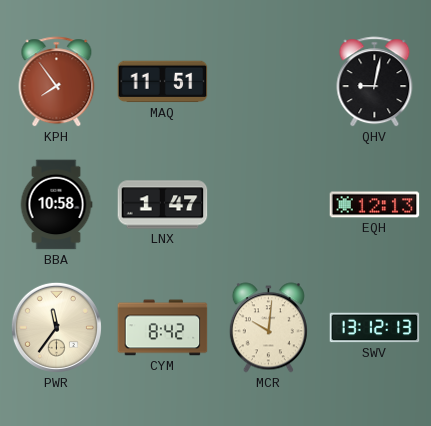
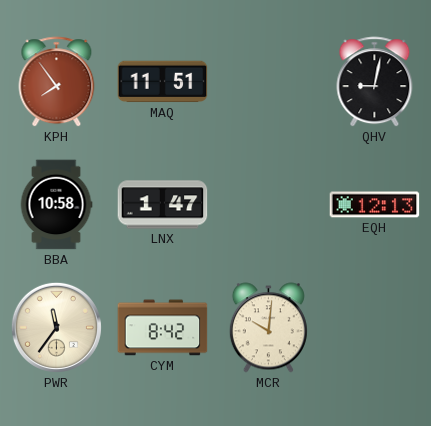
SWV: 13:12 -> none
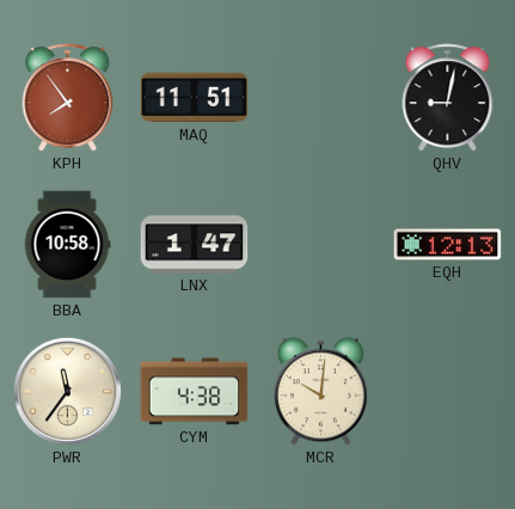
CYM: 8:42 -> 4:38
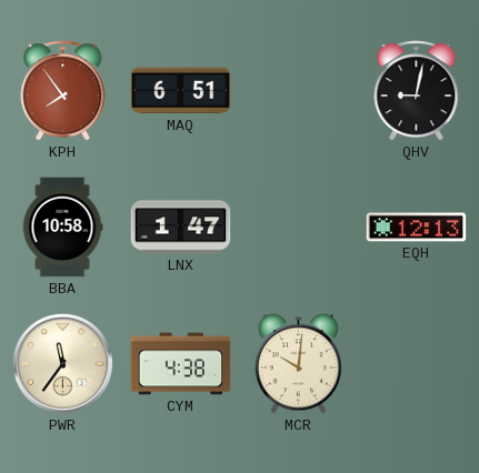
MAQ: 11:51 -> 6:51
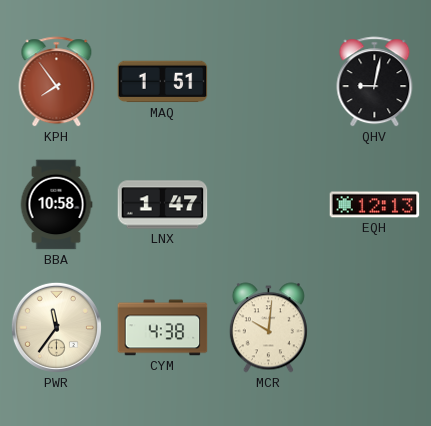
MAQ: 6:51 -> 1:51
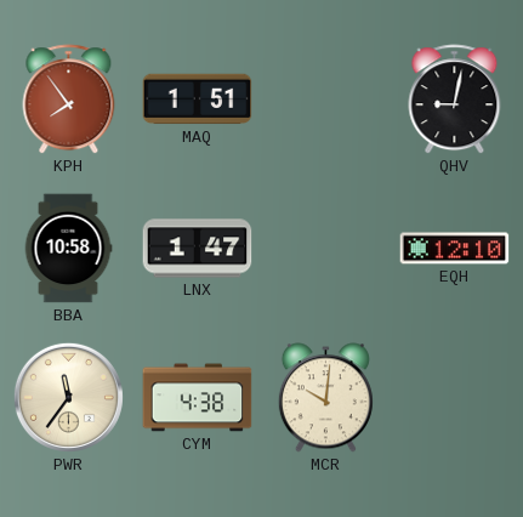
EQH: 12:13 -> 12:10
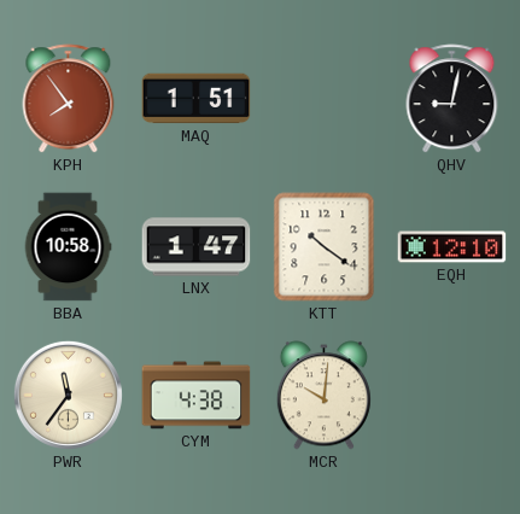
KTT: none -> 10:21
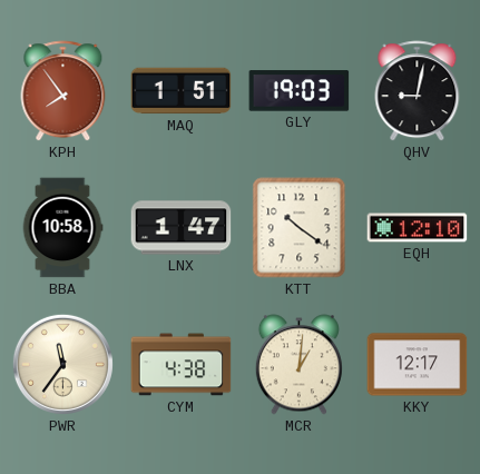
GLY: none -> 19:03
MCR: 10:01 -> 1:01
KKY: none -> 12:17
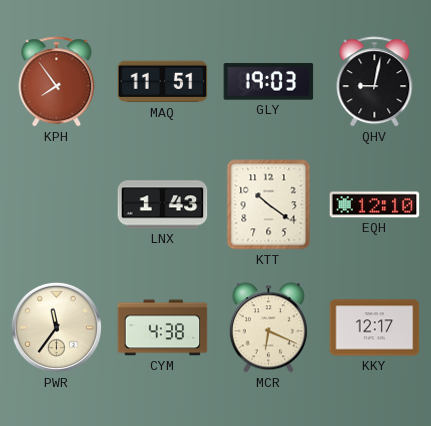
MAQ: 1:51 -> 11:51
BBA: 10:58 -> none
LNX: 1:47 -> 1:43
MCR: 1:01 -> 6:19
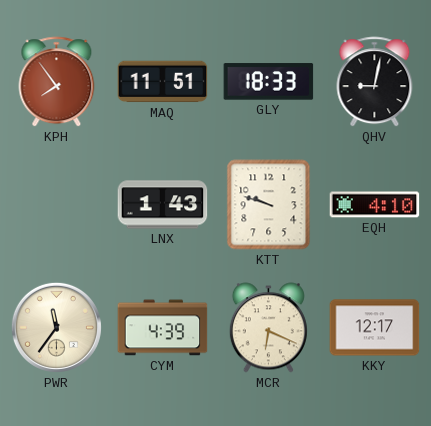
GLY: 19:03 -> 18:33
KTT: 10:21 -> 9:48
EQH: 12:10 -> 4:10
CYM: 4:38 -> 4:39
